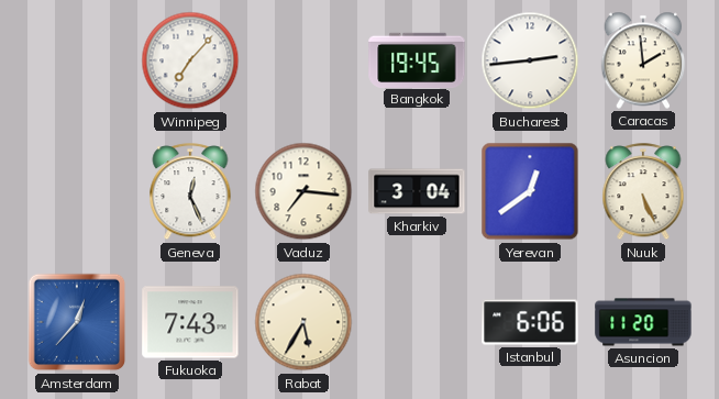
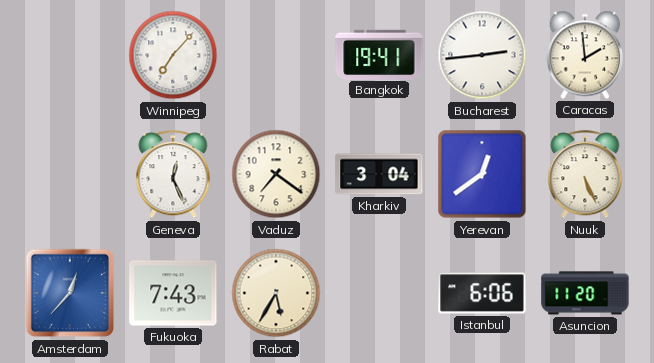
Bangkok: 19:45 -> 19:41
Vaduz: 7:16 -> 7:21
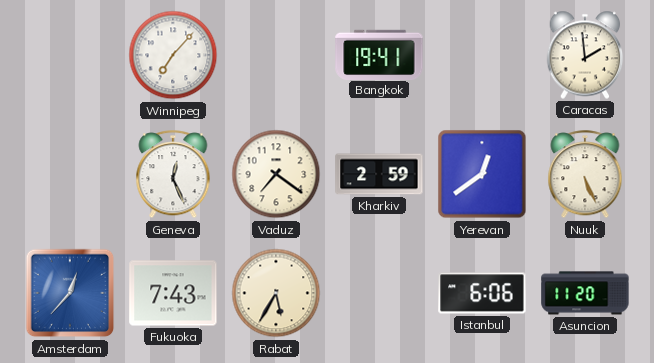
Bucharest: 2:44 -> none
Kharkiv: 3:04 -> 2:59
